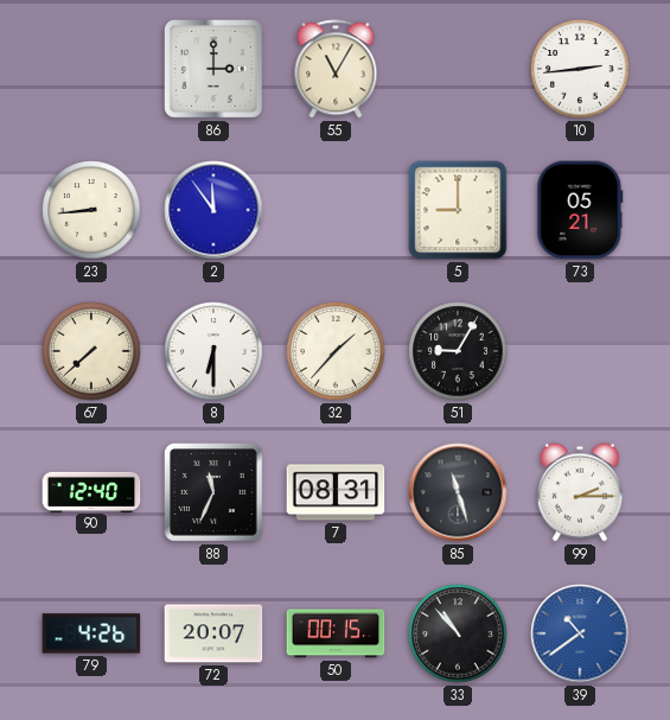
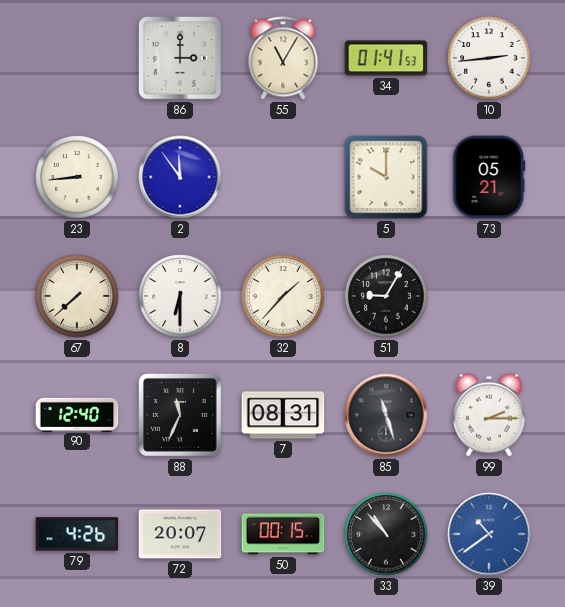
34: none -> 01:41
5: 9:00 -> 10:00
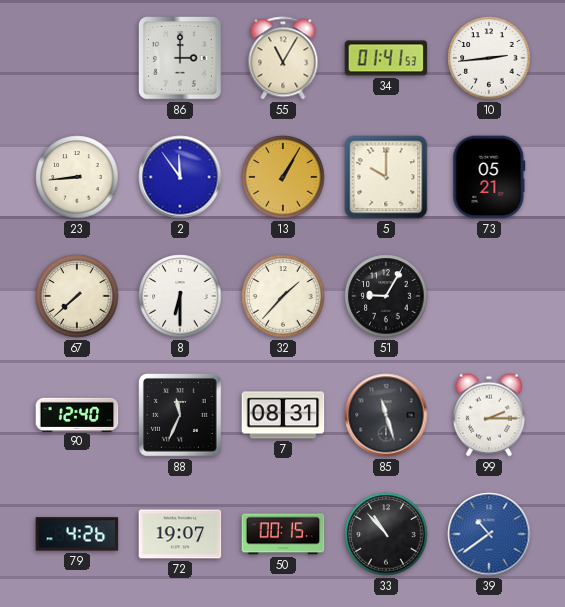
13: none -> 1:05
72: 20:07 -> 19:07
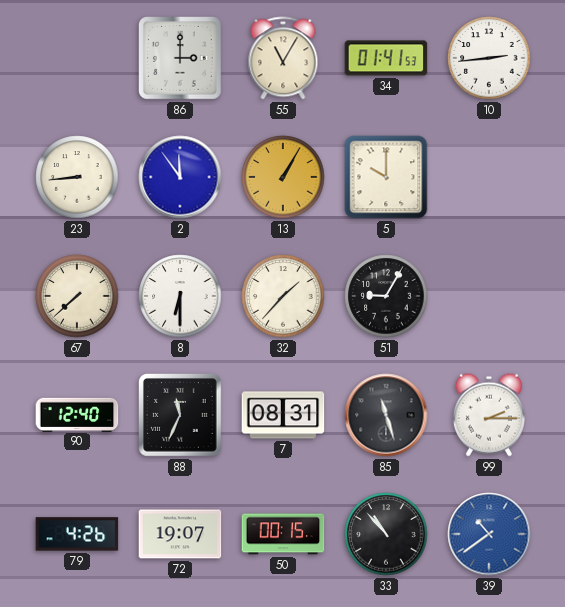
73: 05:21 -> none
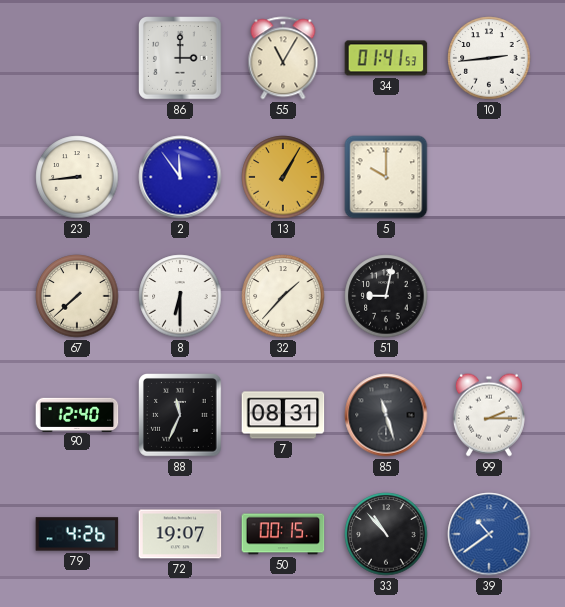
51: 9:05 -> 9:02
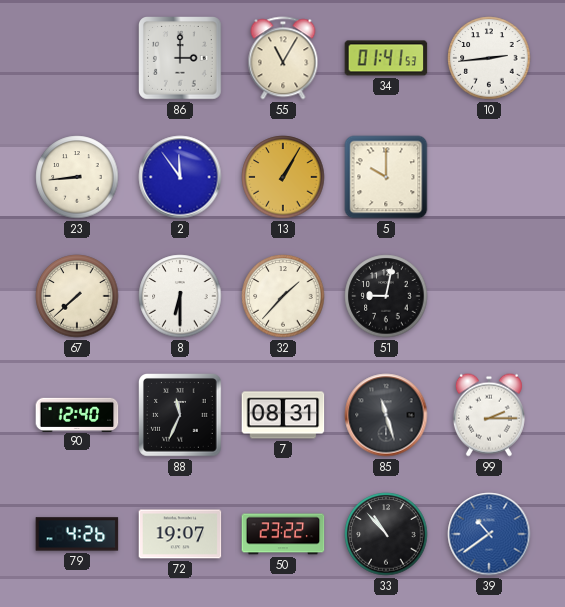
50: 00:15 -> 23:22
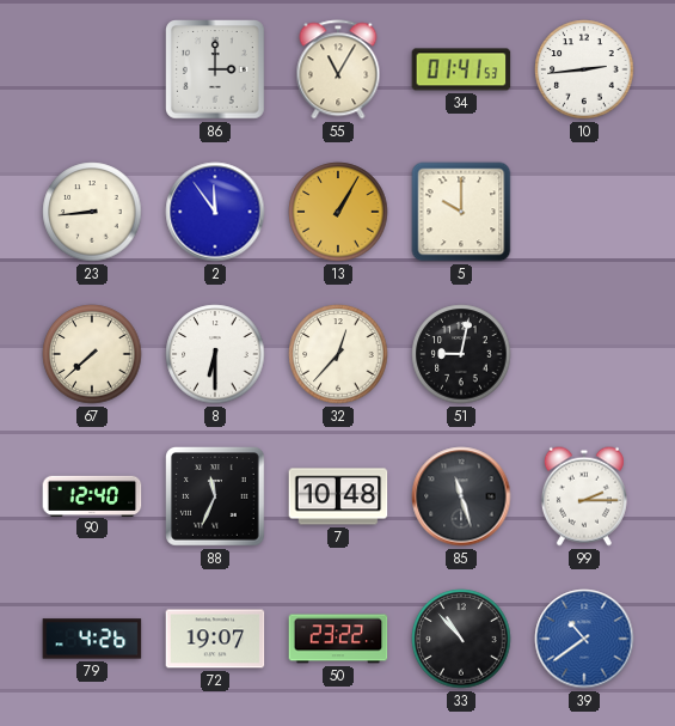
32: 1:37 -> 12:37
7: 08:31 -> 10:48
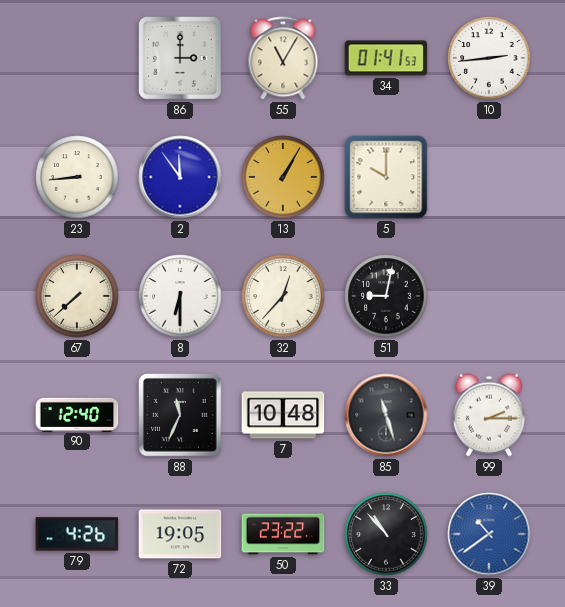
72: 19:07 -> 19:05
